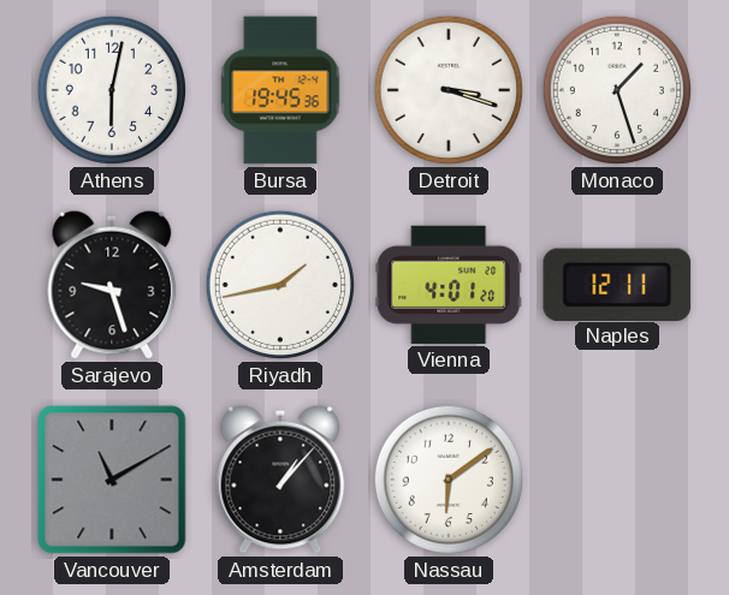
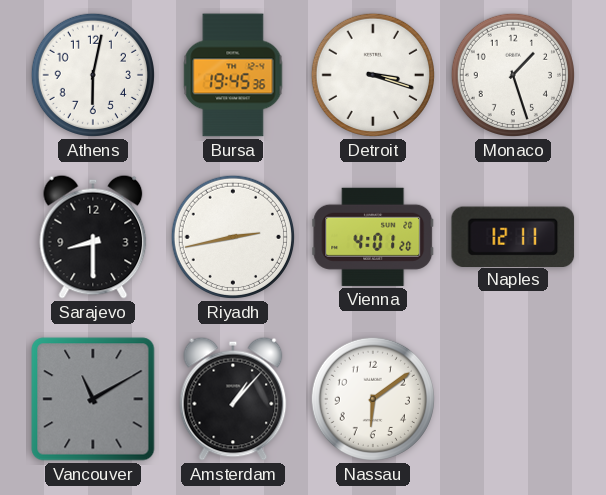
Sarajevo: 9:27 -> 8:30
Riyadh: 1:43 -> 2:43
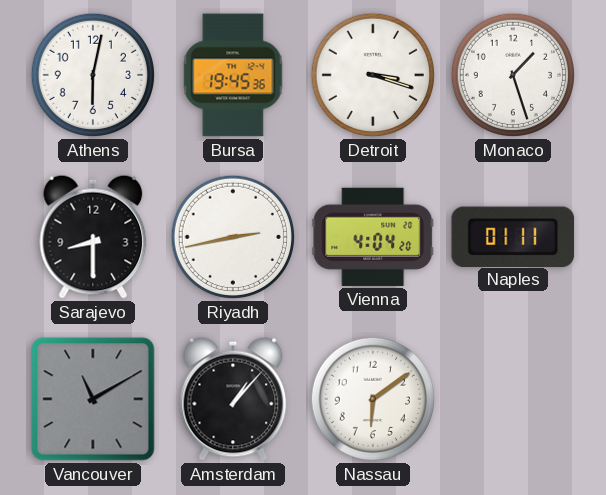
Vienna: 4:01 -> 4:04
Naples: 12:11 -> 01:11
